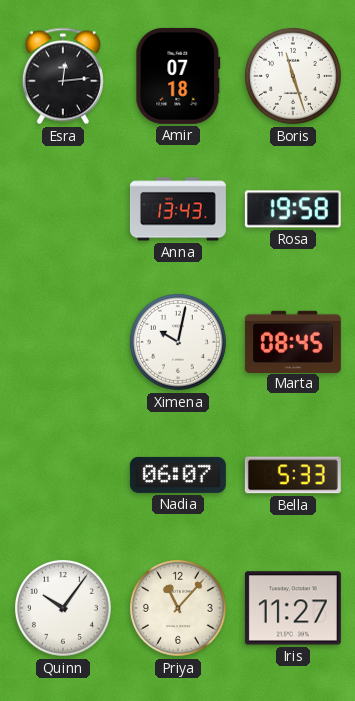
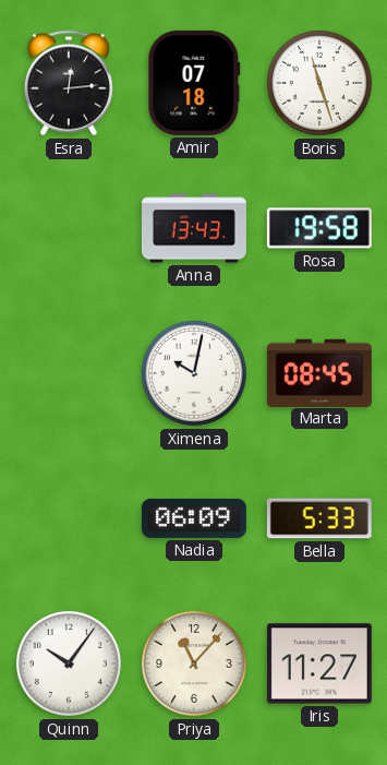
Nadia: 06:07 -> 06:09
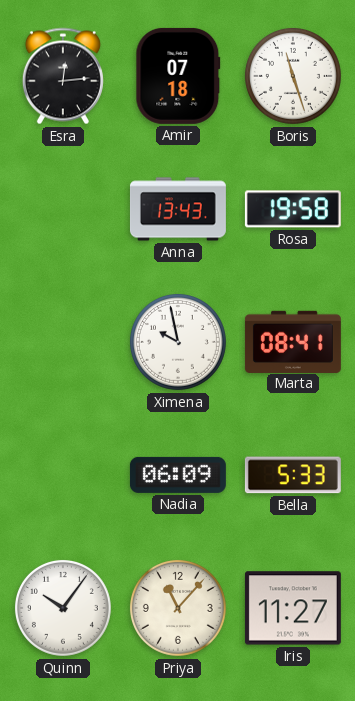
Ximena: 10:02 -> 9:58
Marta: 08:45 -> 08:41
